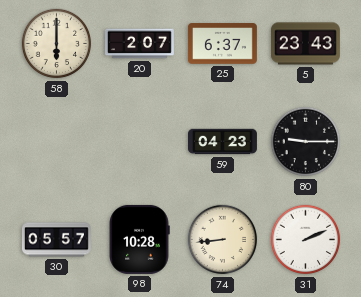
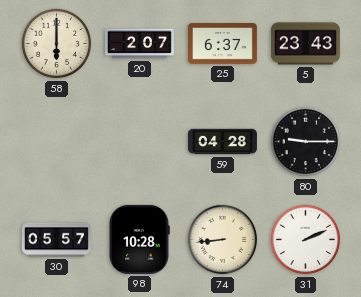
59: 04:23 -> 04:28
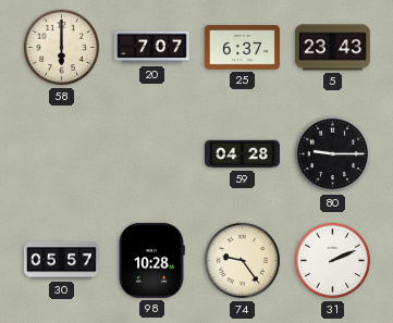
20: 2:07 -> 7:07
74: 8:44 -> 9:24
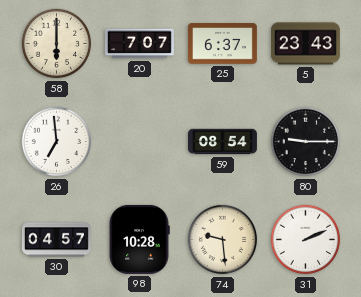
26: none -> 6:59
59: 04:28 -> 08:54
30: 05:57 -> 04:57
74: 9:24 -> 9:29
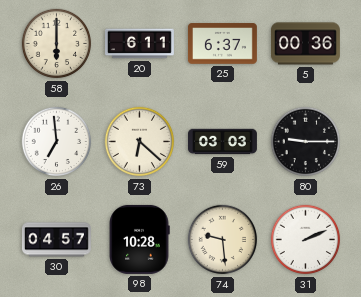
20: 7:07 -> 6:11
5: 23:43 -> 00:36
73: none -> 6:22
59: 08:54 -> 03:03
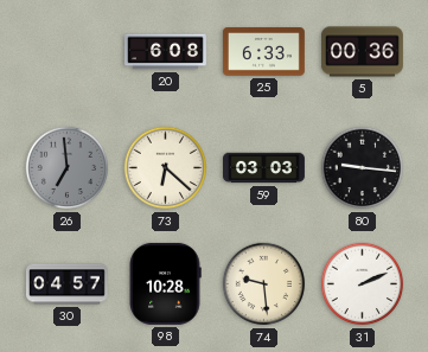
58: 6:00 -> none
20: 6:11 -> 6:08
25: 6:37 -> 6:33
26 dial: white -> grey
80: 9:15 -> 9:16
